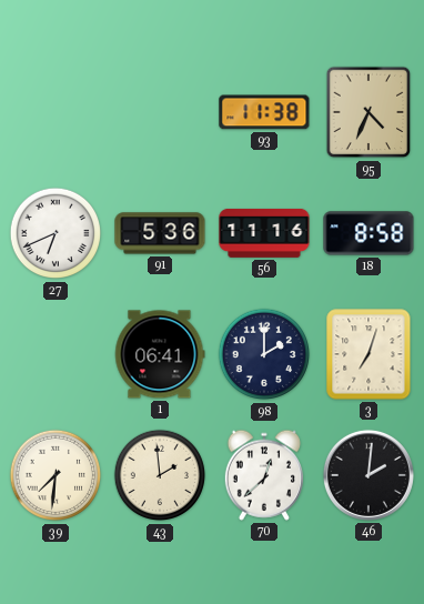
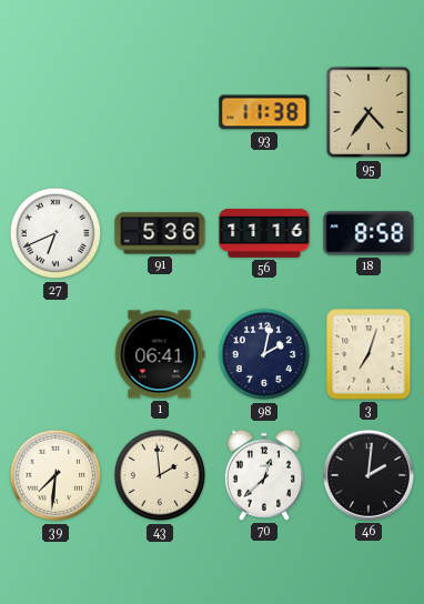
95: 4:34 -> 4:36
98: 2:00 -> 2:02
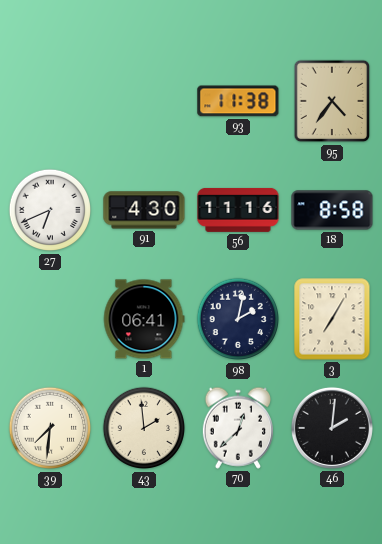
91: 5:36 -> 4:30
3: 7:03 -> 7:05
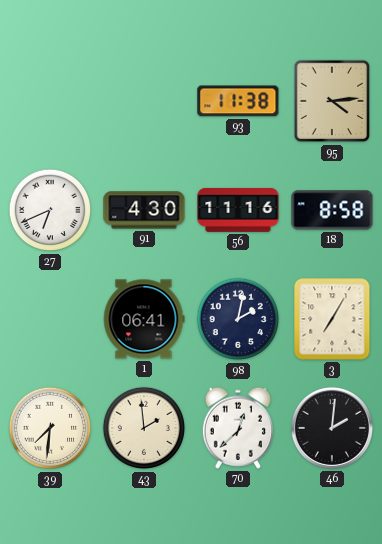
95: 4:36 -> 4:14
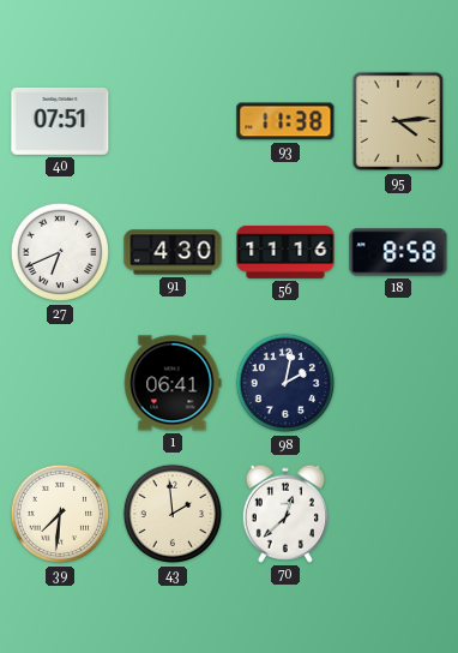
40: none -> 07:51
3: 7:05 -> none
46: 2:01 -> none
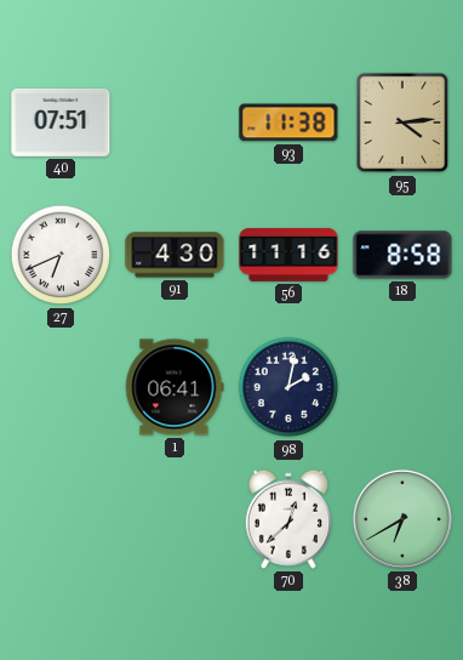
39: 7:31 -> none
43: 1:59 -> none
38: none -> 6:40
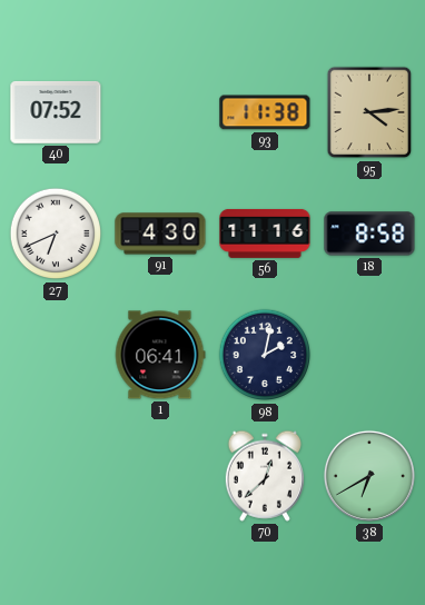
40: 07:51 -> 07:52
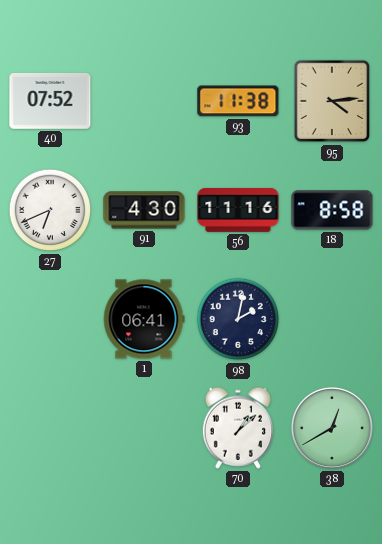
70: 12:38 -> 1:08
38: 6:40 -> 12:40
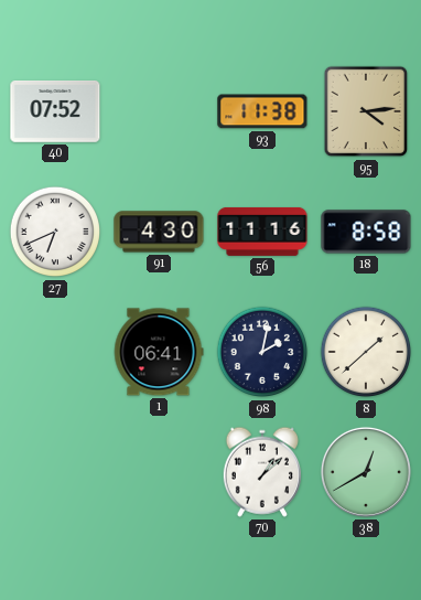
8: none -> 1:38
